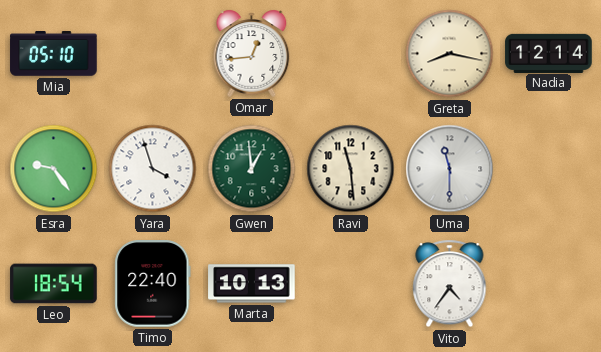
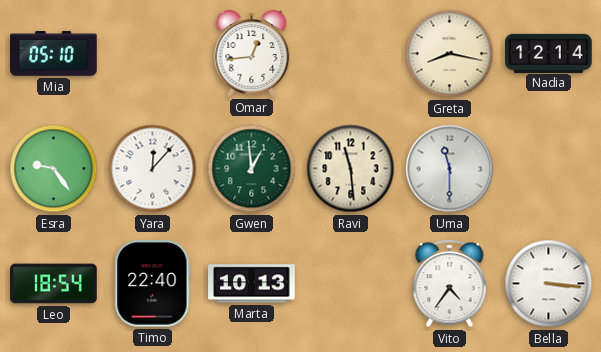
Yara: 3:57 -> 12:07
Bella: none -> 3:16
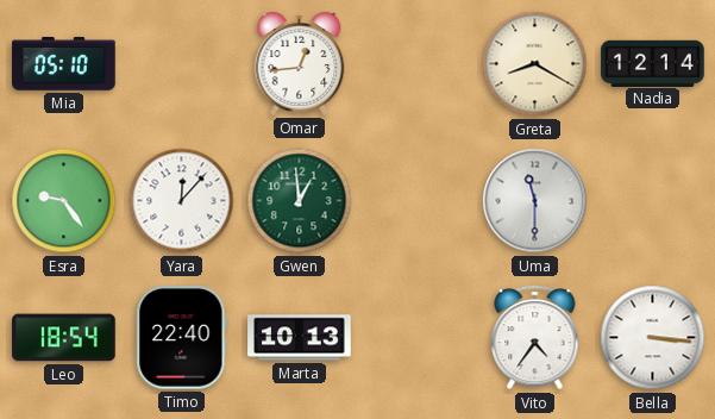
Greta: 8:17 -> 8:20
Ravi: 11:29 -> none
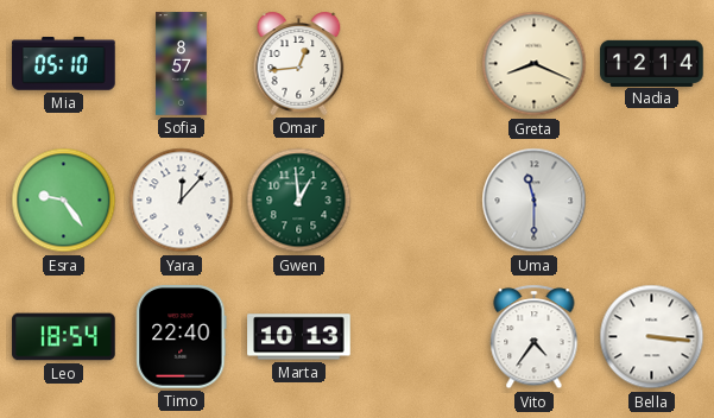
Sofia: none -> 8:57
Greta: 8:20 -> 8:19
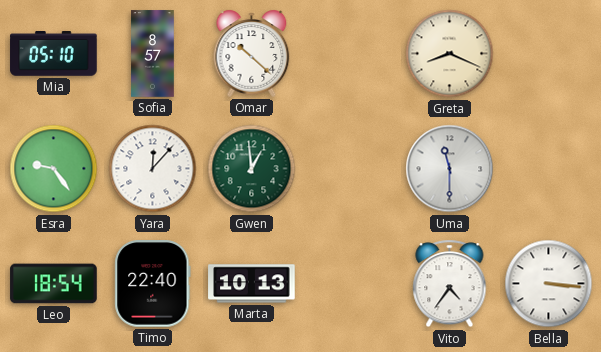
Omar: 12:44 -> 10:22
Nadia: 12:14 -> none
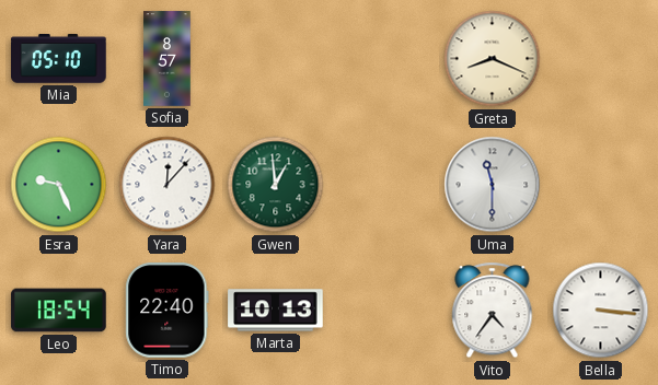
Omar: 10:22 -> none
Esra: 9:24 -> 9:26
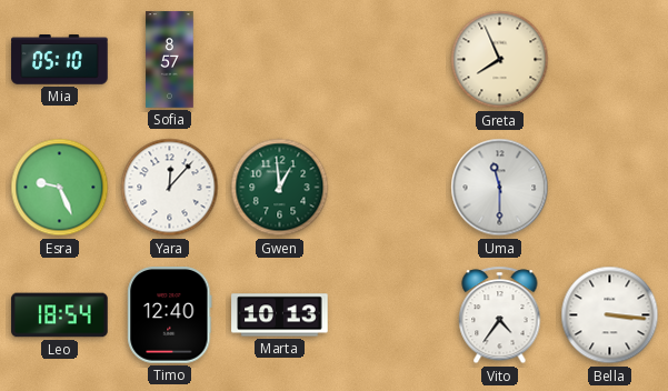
Greta: 8:19 -> 7:56
Timo: 22:40 -> 12:40
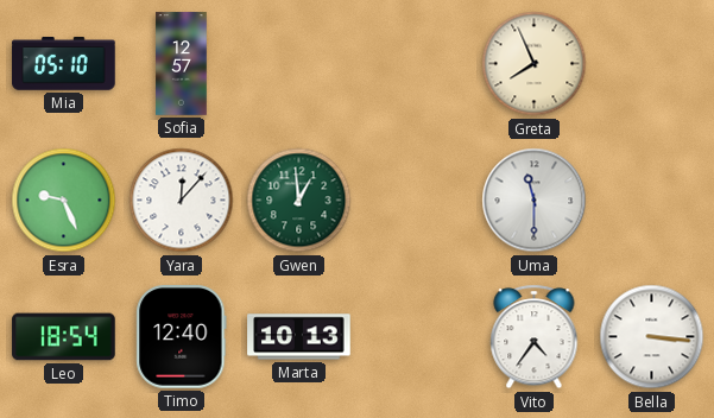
Sofia: 8:57 -> 12:57
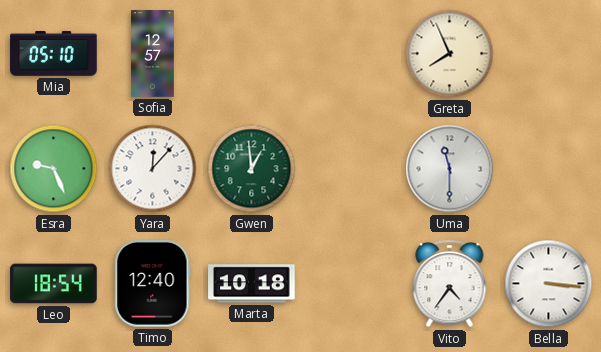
Marta: 10:13 -> 10:18
